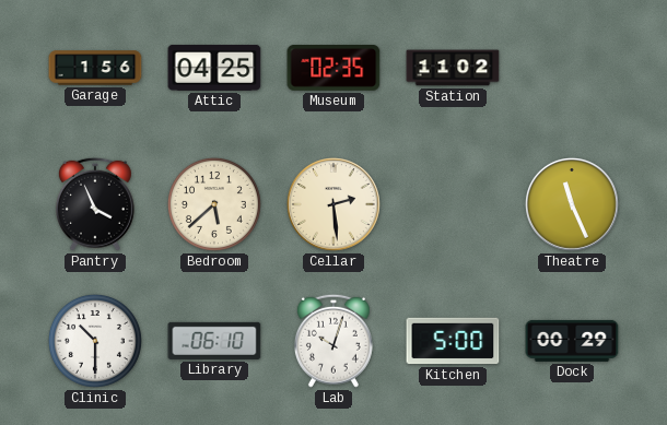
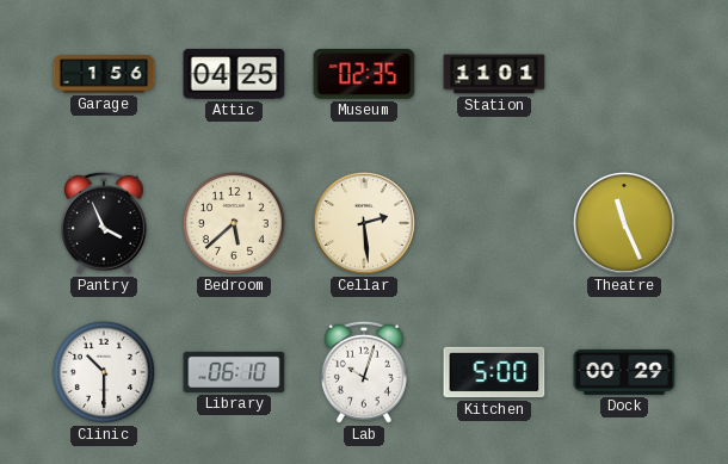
Station: 11:02 -> 11:01
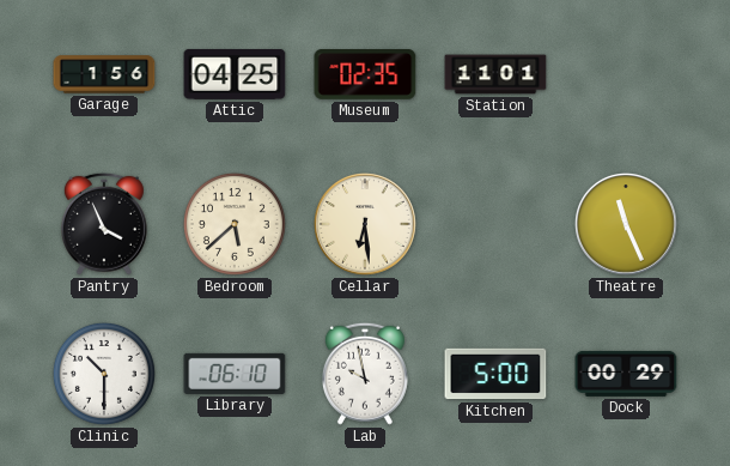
Cellar: 2:29 -> 6:29
Lab: 10:03 -> 9:58
